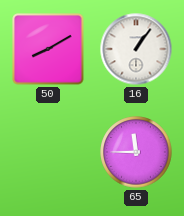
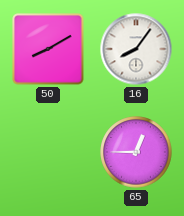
16: 1:06 -> 8:06
65: 11:45 -> 12:45
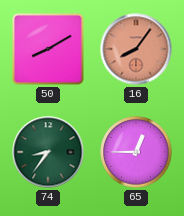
16 dial: white -> salmon
74: none -> 8:36
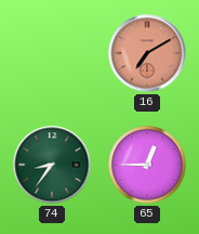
50: 8:10 -> none
16: 8:06 -> 7:10
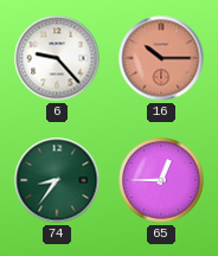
6: none -> 9:23
16: 7:10 -> 10:15
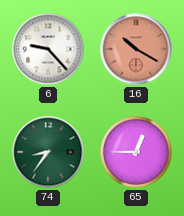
16: 10:15 -> 10:20
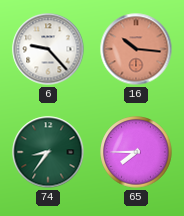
16: 10:20 -> 10:16
65: 12:45 -> 7:45
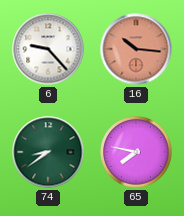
74: 8:36 -> 8:39
65: 7:45 -> 7:47
